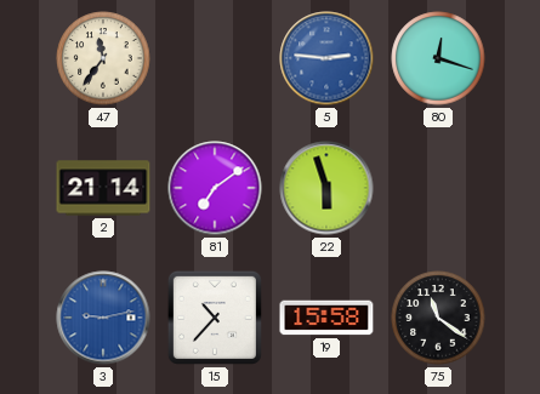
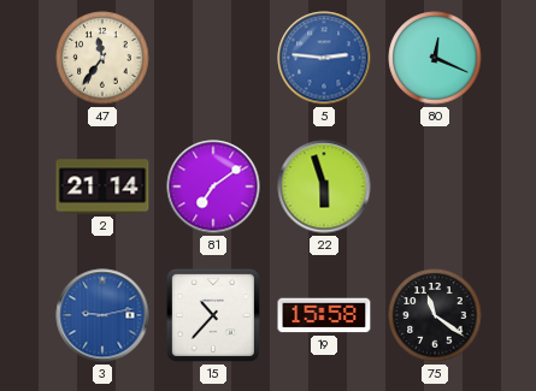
80: 12:18 -> 12:19
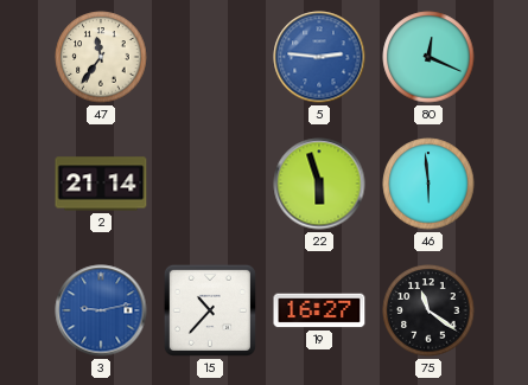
81: 7:09 -> none
46: none -> 5:59
19: 15:58 -> 16:27
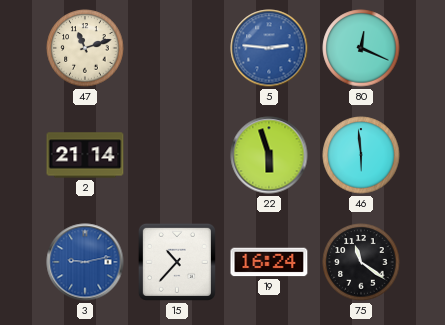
47: 11:36 -> 11:12
19: 16:27 -> 16:24
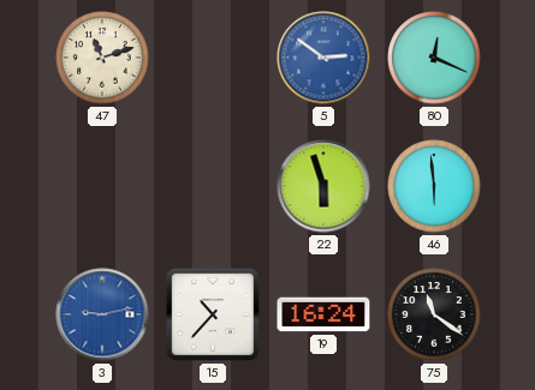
5: 2:46 -> 2:51
2: 21:14 -> none
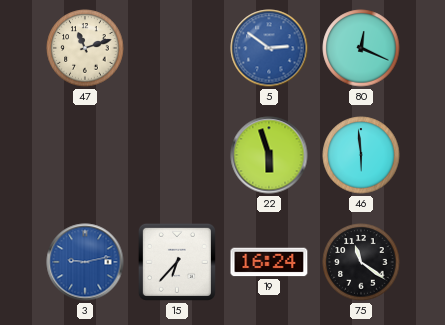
15: 10:37 -> 6:37
